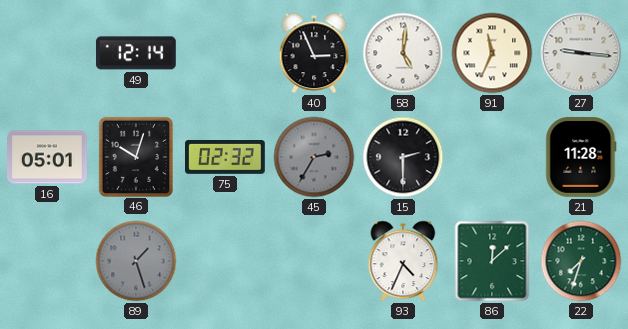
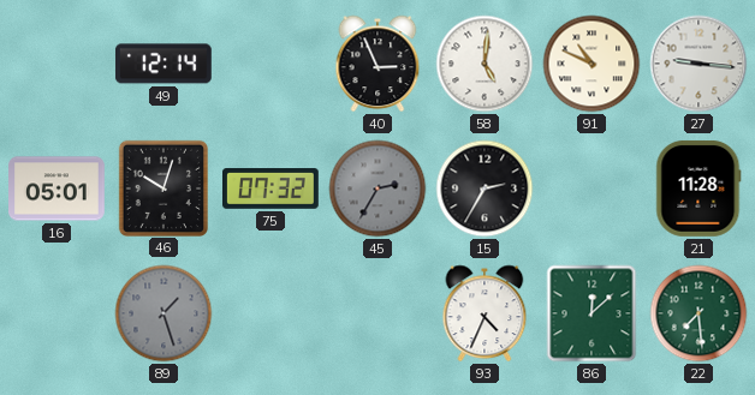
91: 11:34 -> 10:49
75: 02:32 -> 07:32
15: 2:30 -> 2:35
22: 7:33 -> 7:29
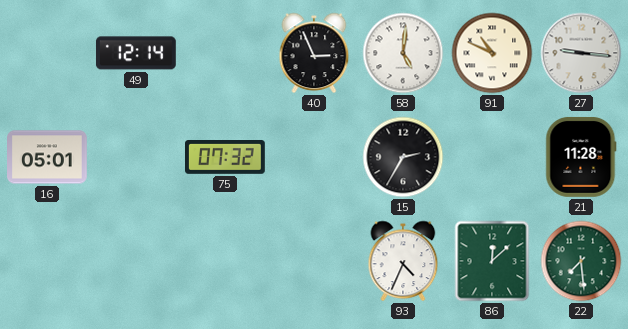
46: 10:03 -> none
45: 2:35 -> none
89: 1:27 -> none
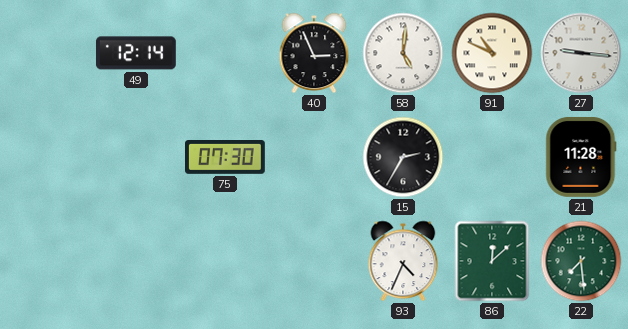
16: 05:01 -> none
75: 07:32 -> 07:30
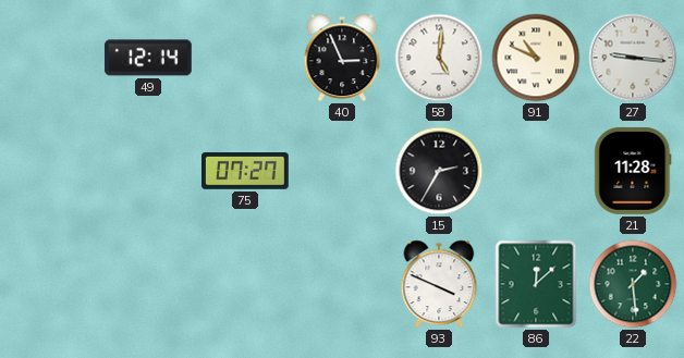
75: 07:30 -> 07:27
93: 4:34 -> 3:49
22: 7:29 -> 1:29
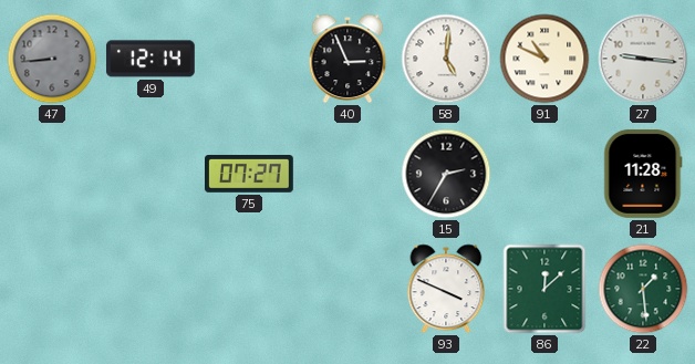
47: none -> 8:44
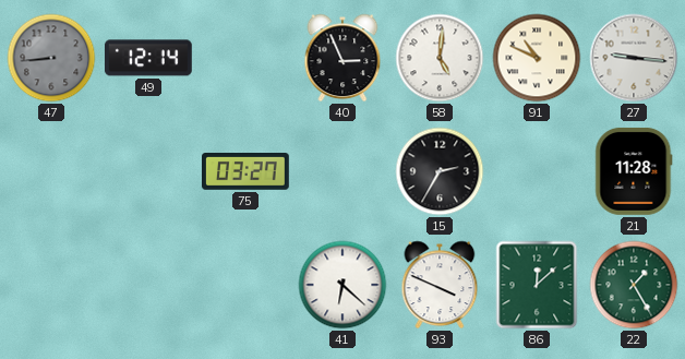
75: 07:27 -> 03:27
41: none -> 6:22
22: 1:29 -> 1:25
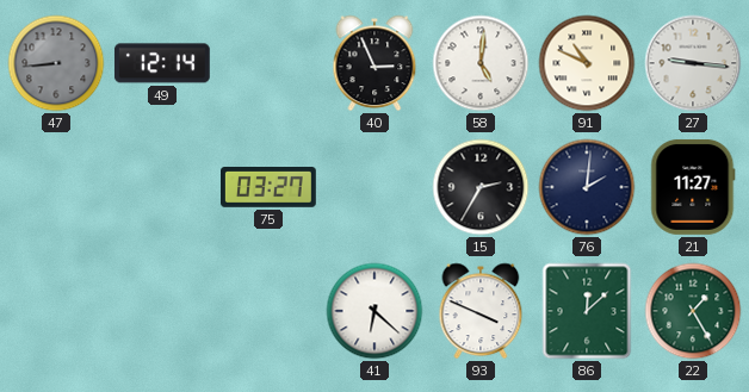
76: none -> 2:01
21: 11:28 -> 11:27
